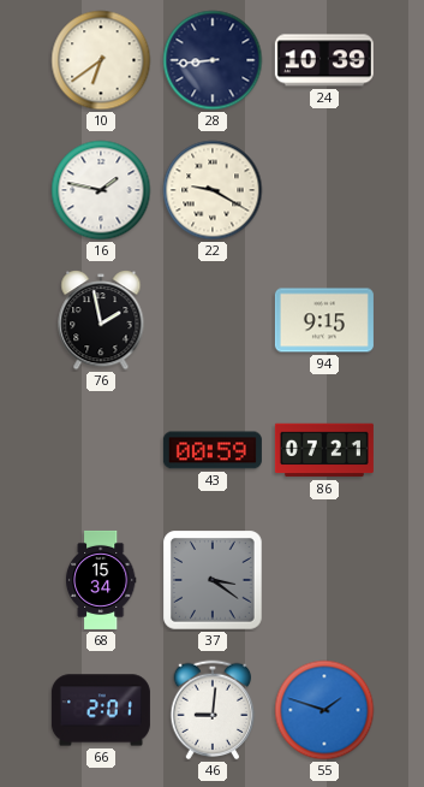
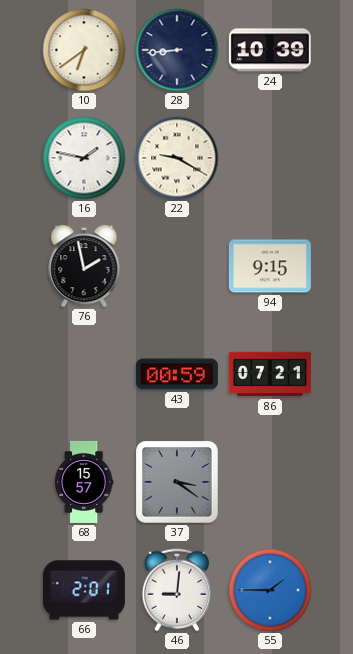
68: 15:34 -> 15:57
55: 1:48 -> 1:45
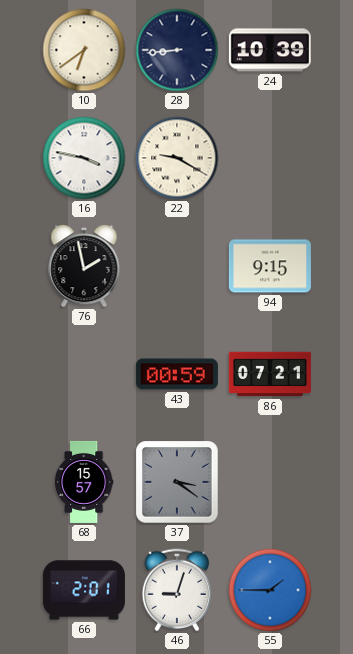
16: 1:47 -> 3:47
46: 9:01 -> 9:03
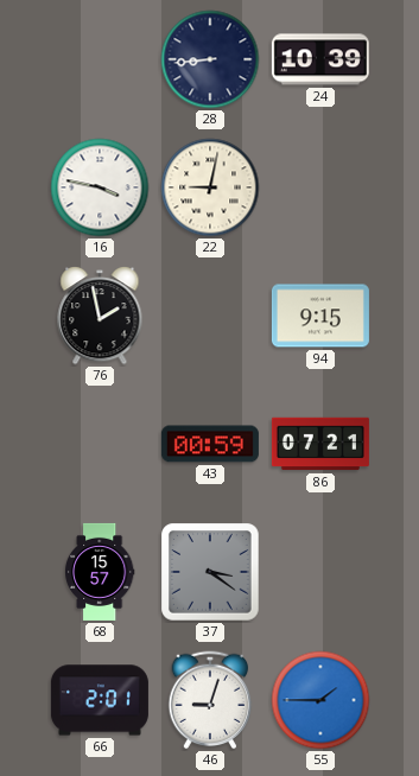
10: 6:39 -> none
22: 9:20 -> 9:02
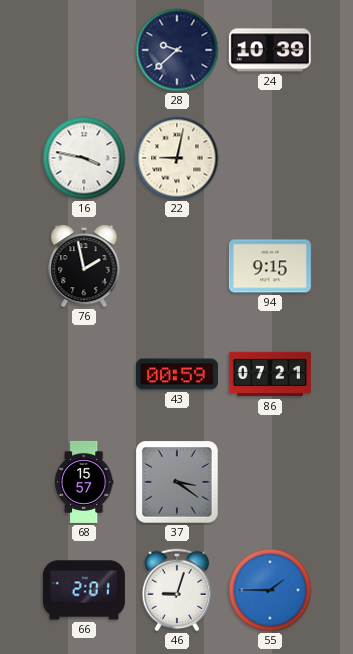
28: 8:44 -> 9:38
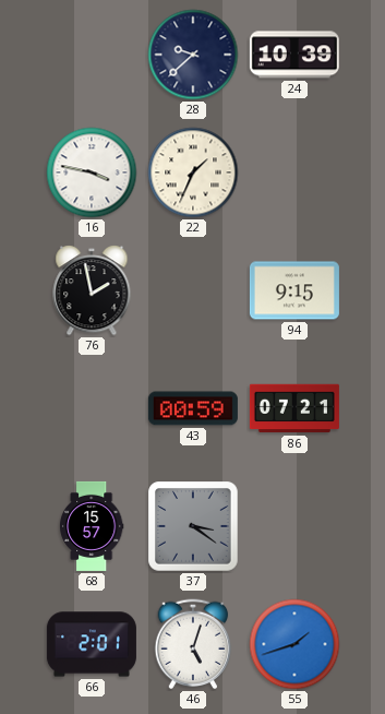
22: 9:02 -> 1:34
46: 9:03 -> 5:03
55: 1:45 -> 1:42
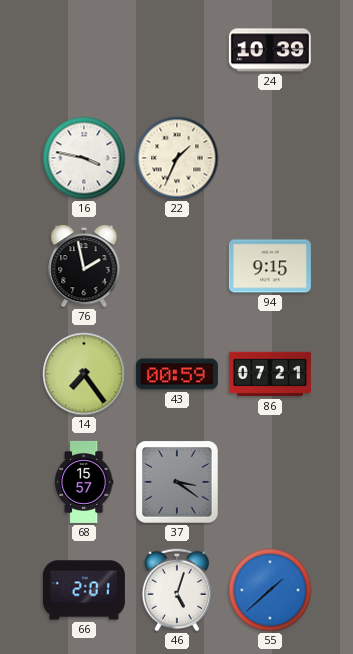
28: 9:38 -> none
14: none -> 7:24
55: 1:42 -> 1:38
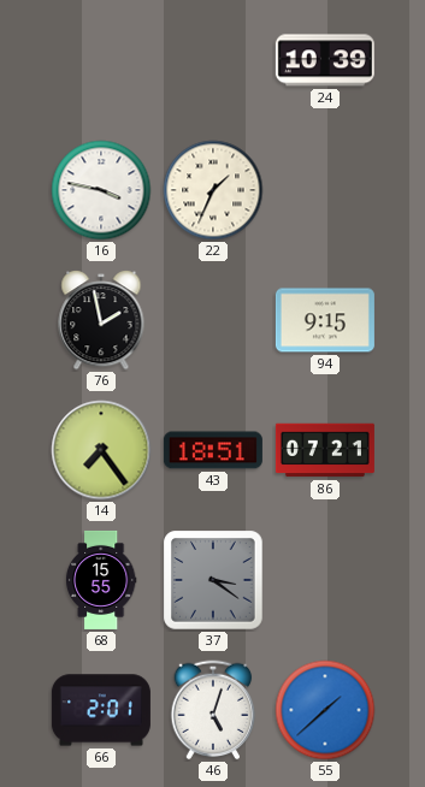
43: 00:59 -> 18:51
68: 15:57 -> 15:55
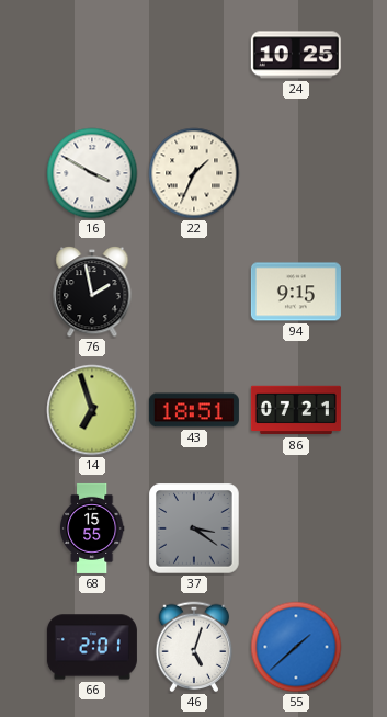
24: 10:39 -> 10:25
16: 3:47 -> 3:50
14: 7:24 -> 6:57
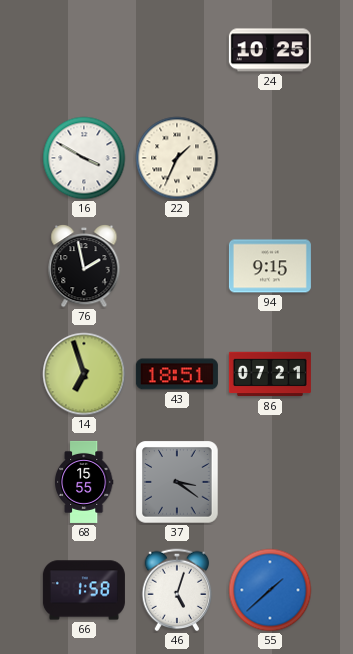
66: 2:01 -> 1:58
